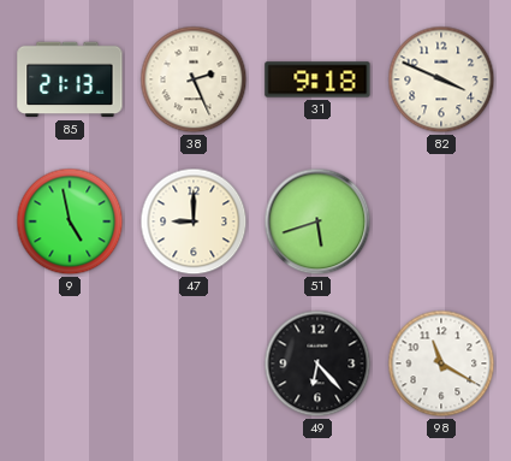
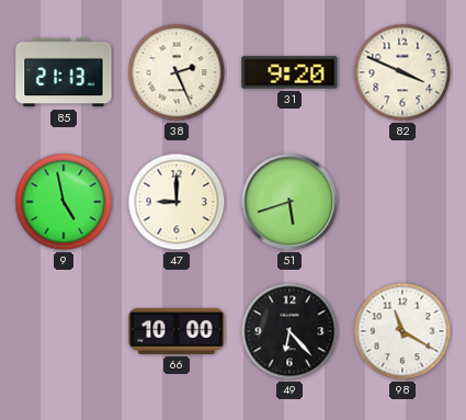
31: 9:18 -> 9:20
66: none -> 10:00
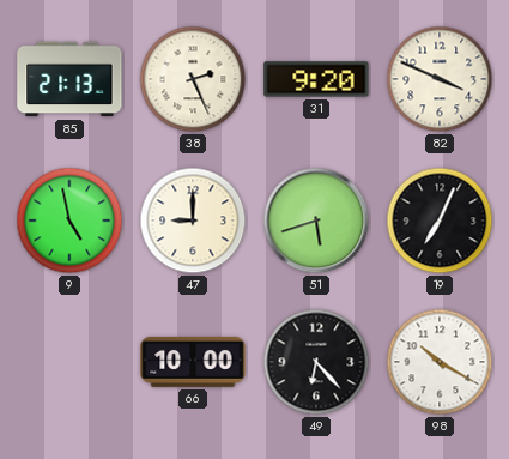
19: none -> 7:04
98: 11:20 -> 10:20
